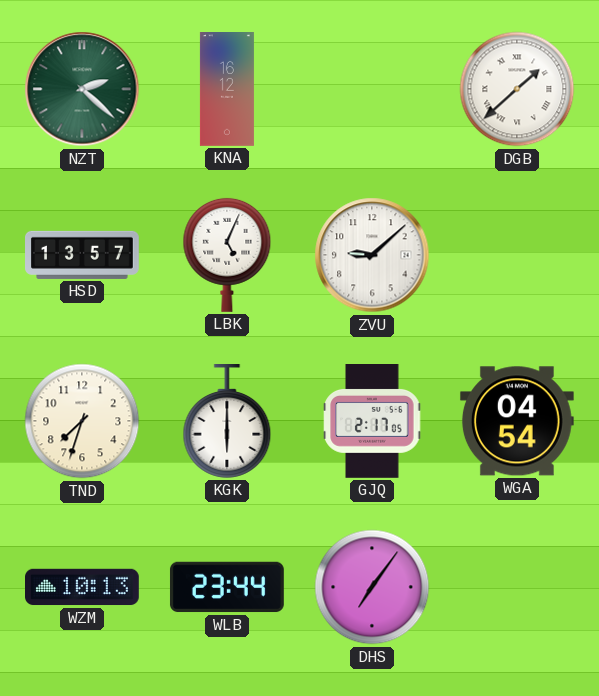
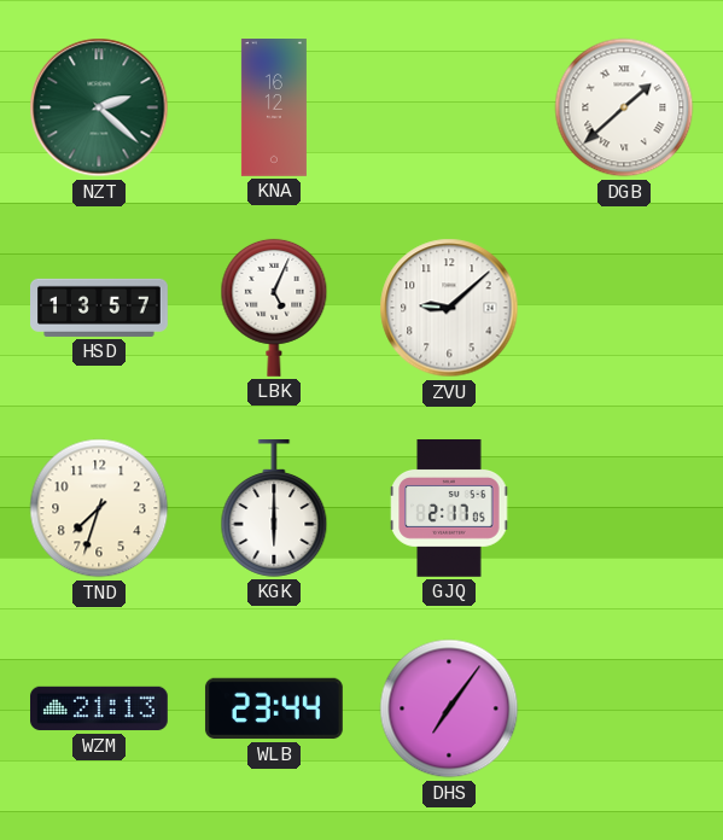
WGA: 04:54 -> none
WZM: 10:13 -> 21:13
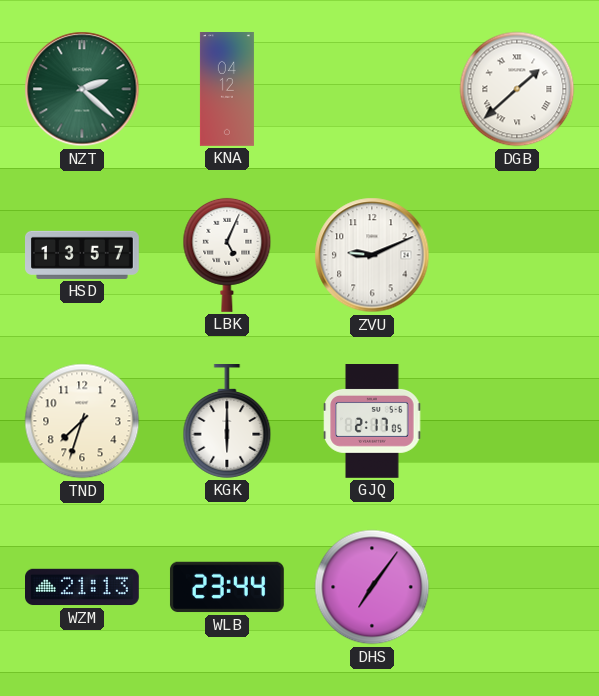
KNA: 16:12 -> 04:12
ZVU: 9:08 -> 9:11
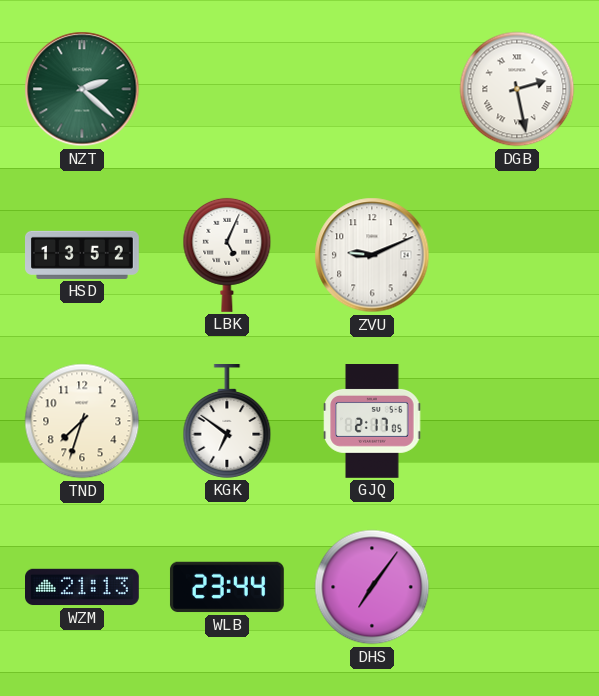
KNA: 04:12 -> none
DGB: 1:38 -> 2:28
HSD: 13:57 -> 13:52
KGK: 6:00 -> 6:51
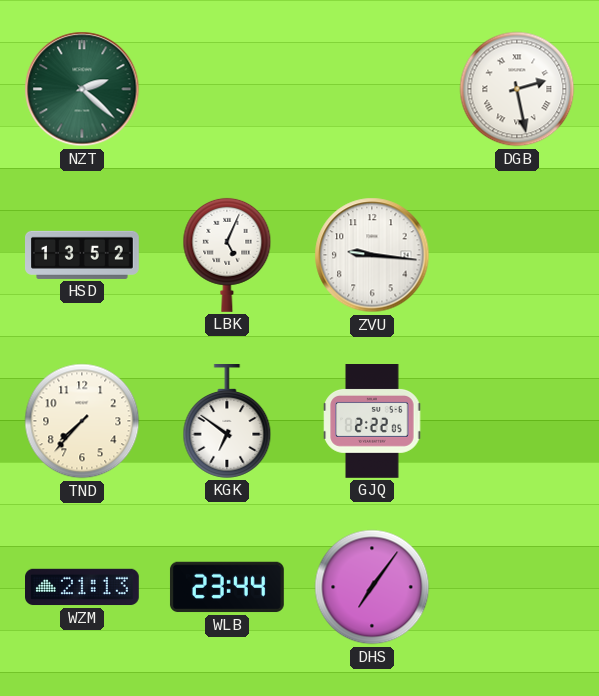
ZVU: 9:11 -> 9:16
TND: 7:33 -> 7:37
GJQ: 2:17 -> 2:22
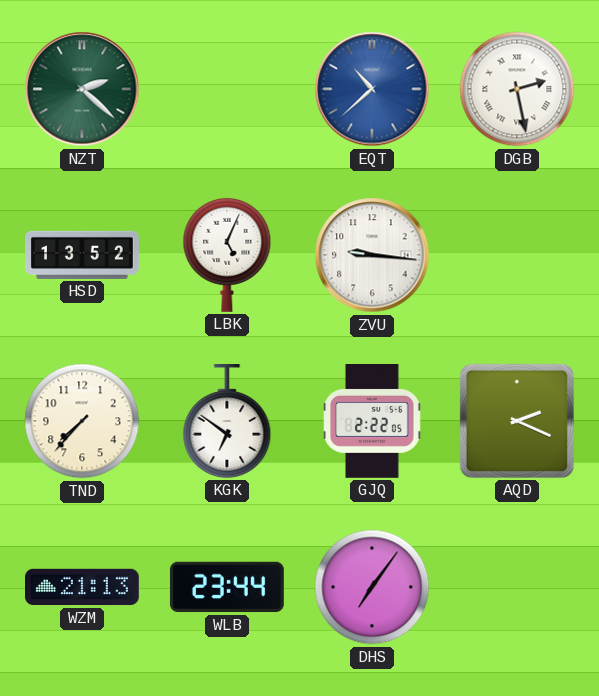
EQT: none -> 10:38
AQD: none -> 2:19
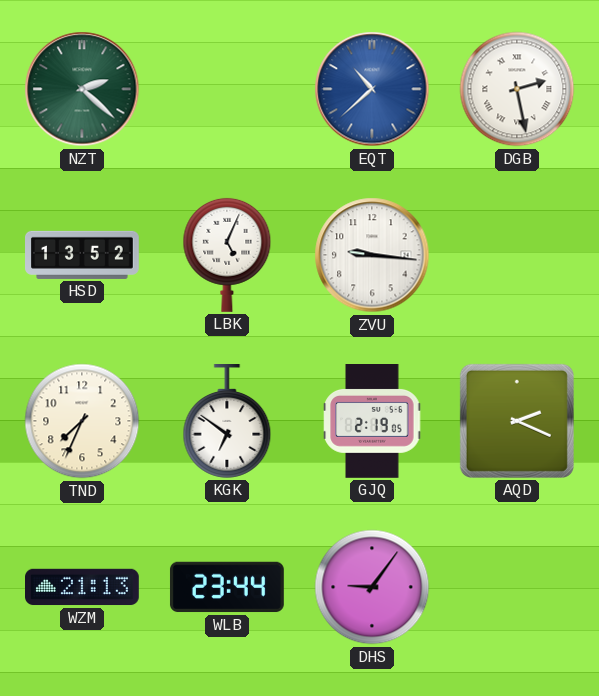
TND: 7:37 -> 7:34
GJQ: 2:22 -> 2:19
DHS: 7:06 -> 9:06
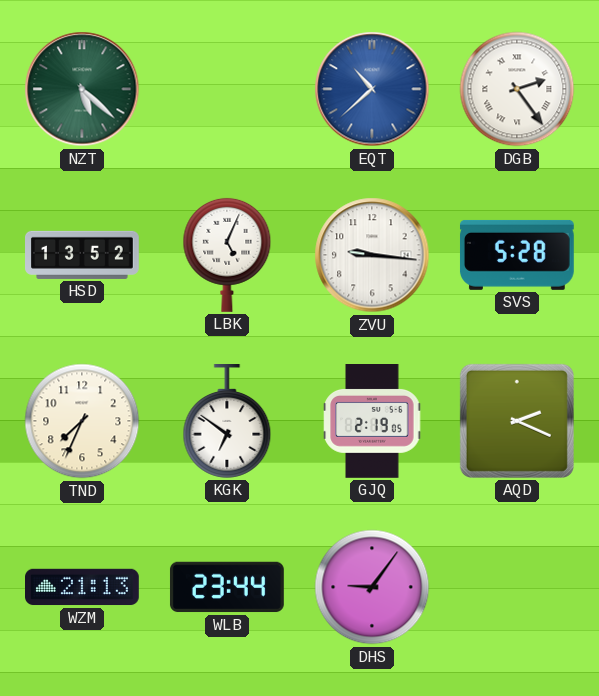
NZT: 2:22 -> 5:22
DGB: 2:28 -> 2:24
SVS: none -> 5:28
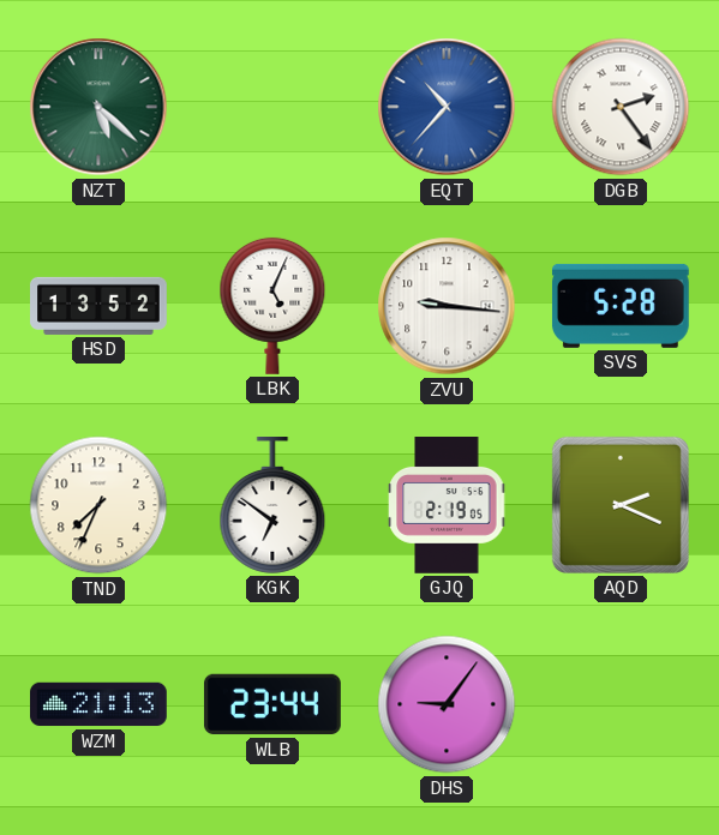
EQT: 10:38 -> 10:37
